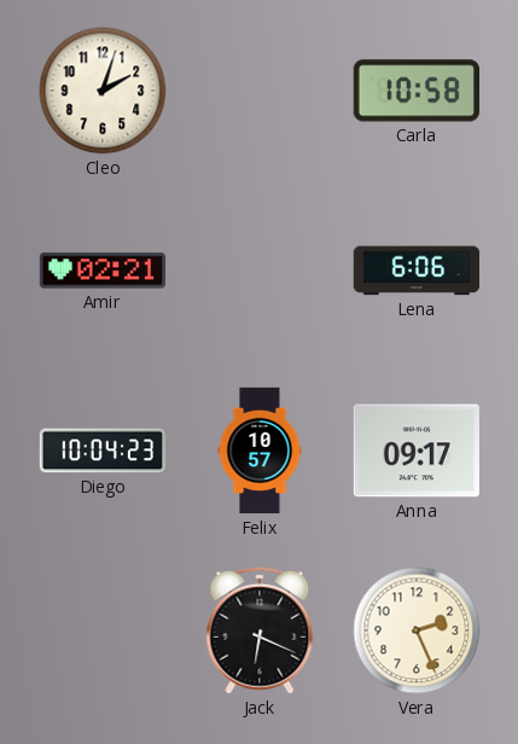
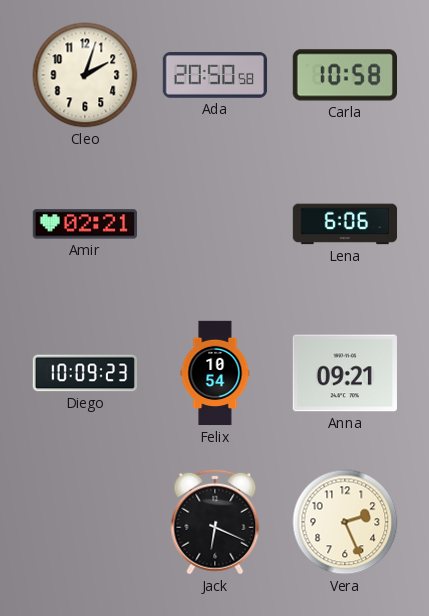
Ada: none -> 20:50
Diego: 10:04 -> 10:09
Felix: 10:57 -> 10:54
Anna: 09:17 -> 09:21
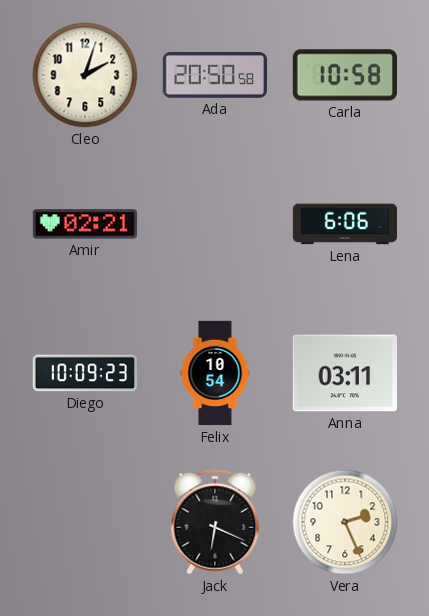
Anna: 09:21 -> 03:11
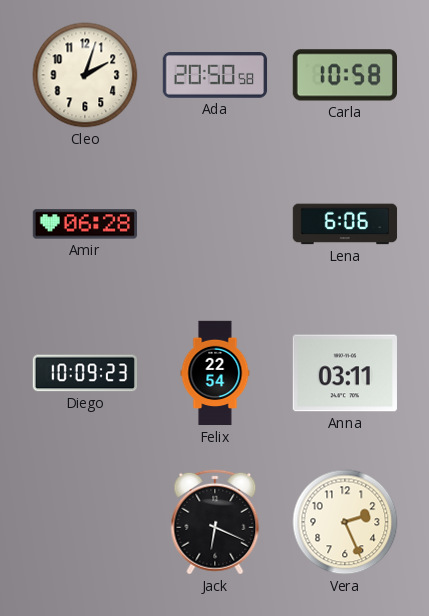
Amir: 02:21 -> 06:28
Felix: 10:54 -> 22:54
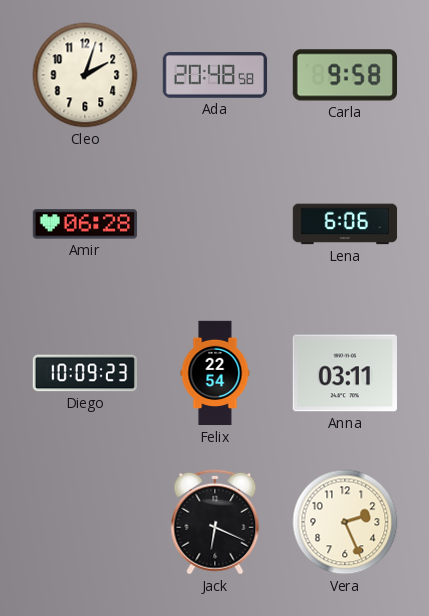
Ada: 20:50 -> 20:48
Carla: 10:58 -> 9:58
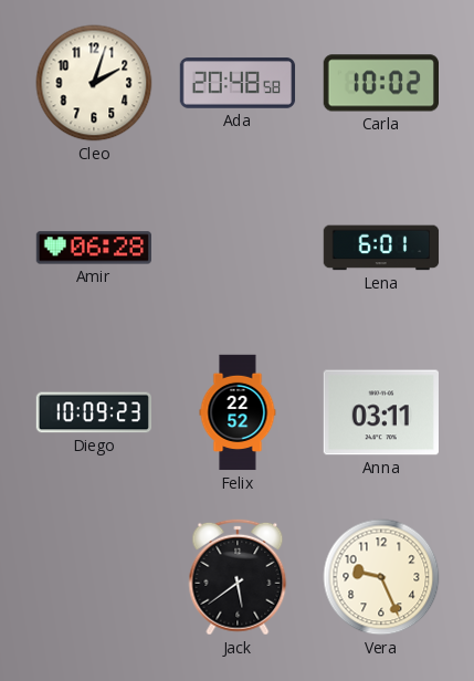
Carla: 9:58 -> 10:02
Lena: 6:06 -> 6:01
Felix: 22:54 -> 22:52
Jack: 6:19 -> 5:39
Vera: 2:26 -> 9:26
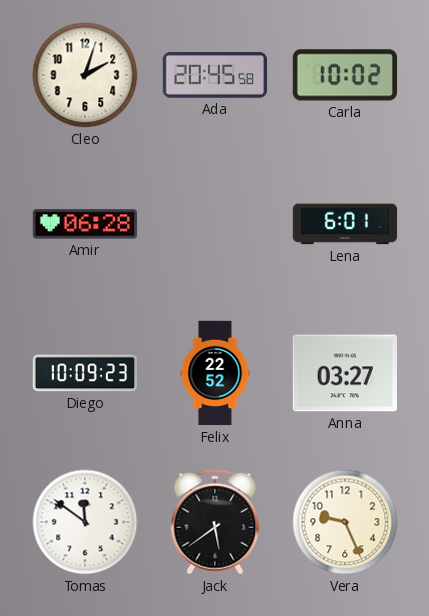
Ada: 20:48 -> 20:45
Anna: 03:11 -> 03:27
Tomas: none -> 11:51
